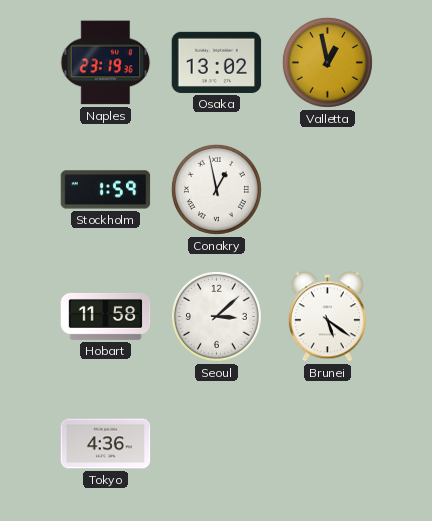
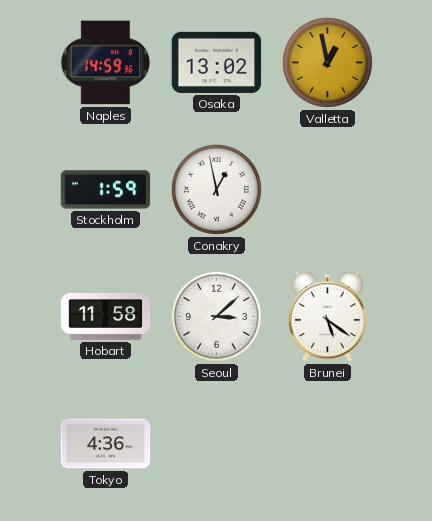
Naples: 23:19 -> 14:59
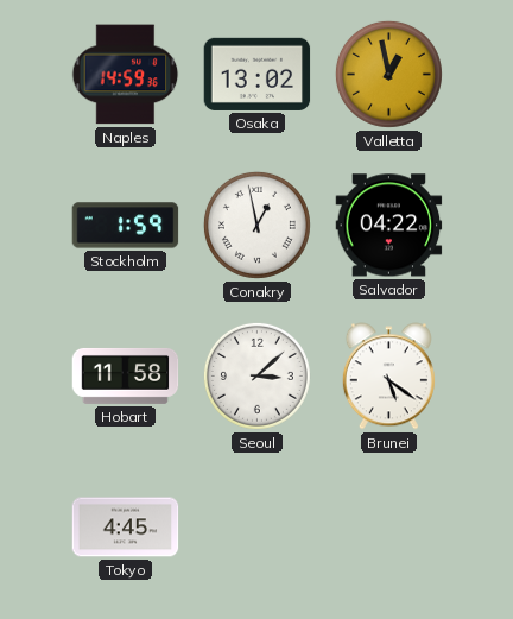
Salvador: none -> 04:22
Tokyo: 4:36 -> 4:45
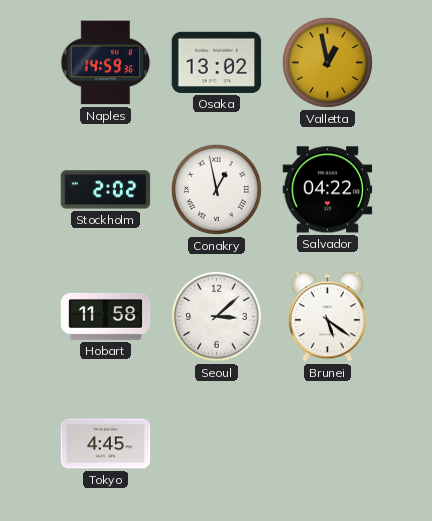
Stockholm: 1:59 -> 2:02
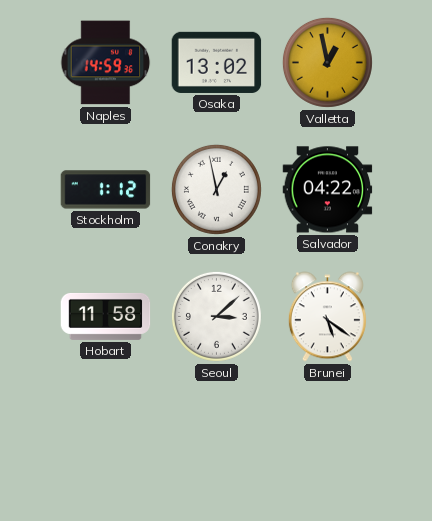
Stockholm: 2:02 -> 1:12
Tokyo: 4:45 -> none
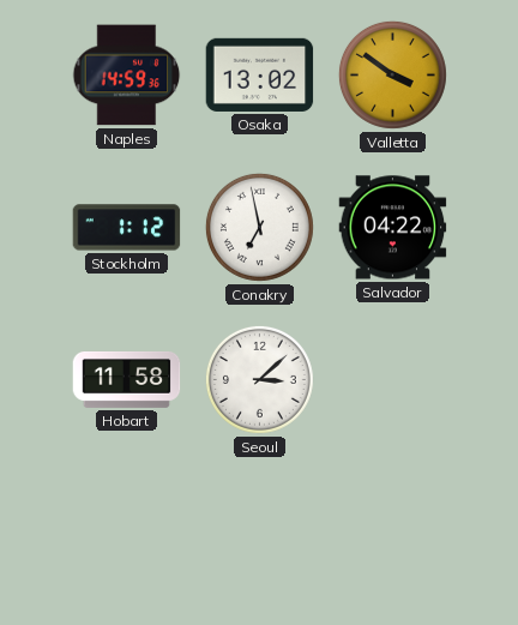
Valletta: 12:58 -> 3:51
Conakry: 12:58 -> 6:58
Brunei: 5:21 -> none
